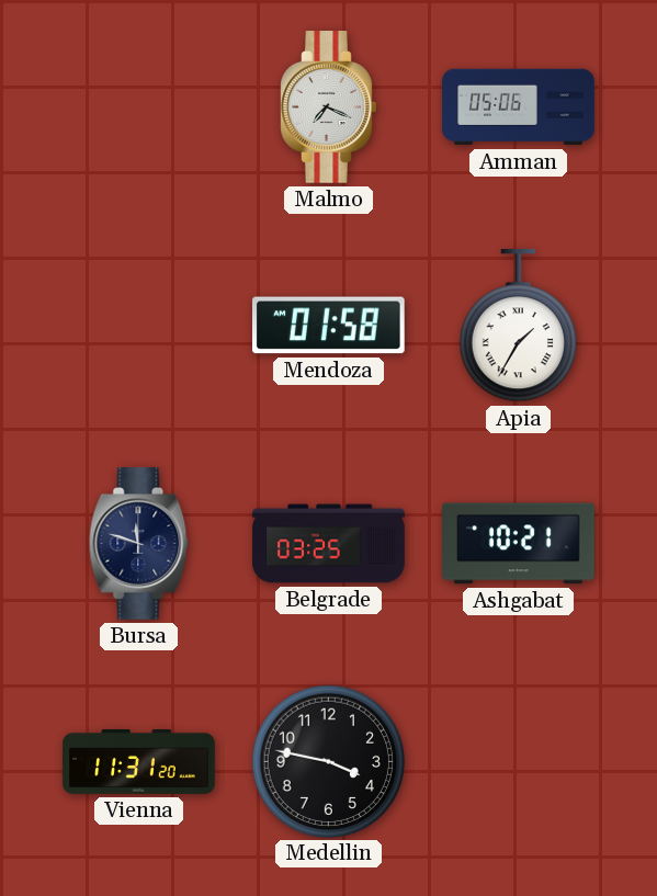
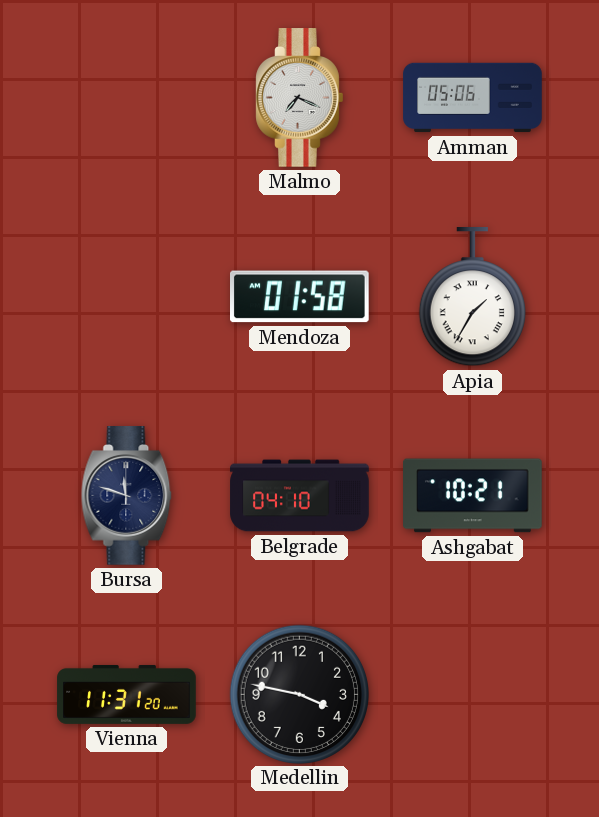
Belgrade: 03:25 -> 04:10
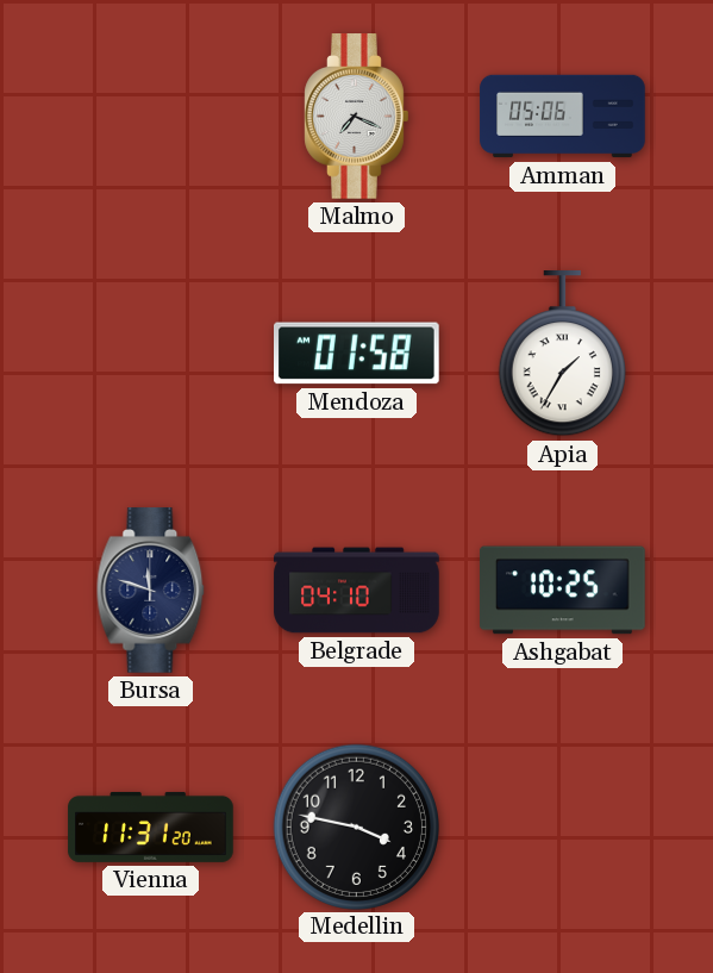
Ashgabat: 10:21 -> 10:25
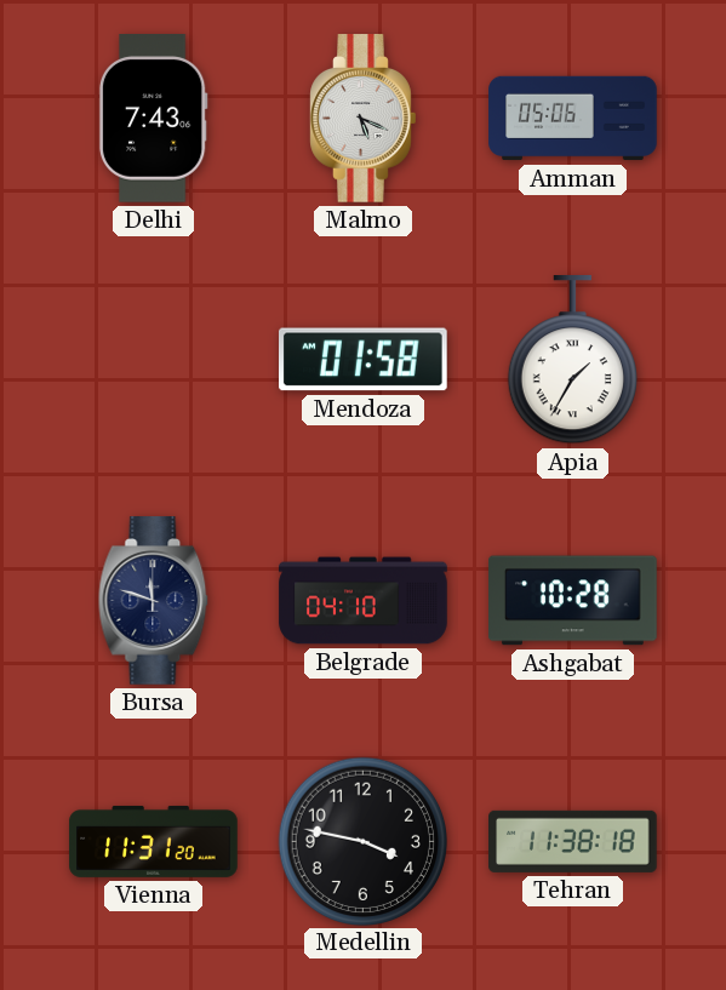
Delhi: none -> 7:43
Malmo: 7:19 -> 5:19
Ashgabat: 10:25 -> 10:28
Tehran: none -> 11:38
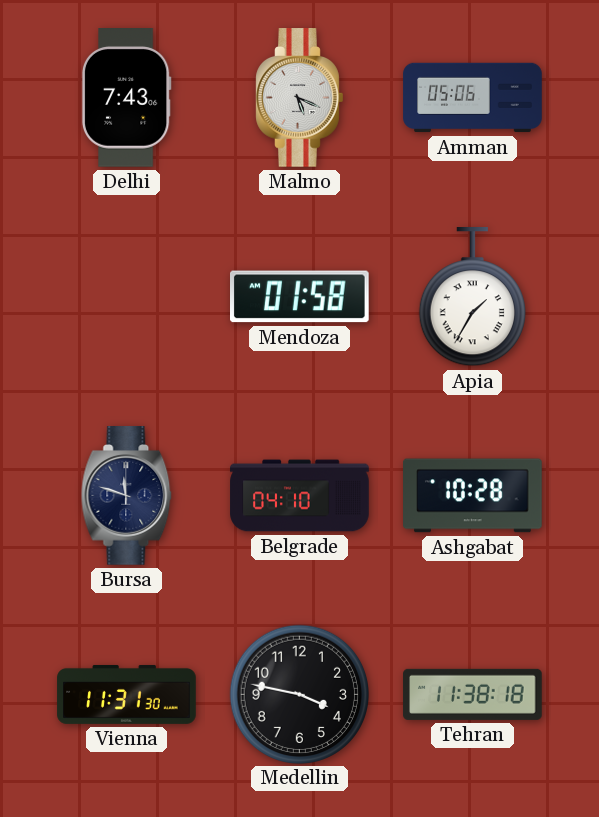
Vienna: 11:31:20 -> 11:31:30
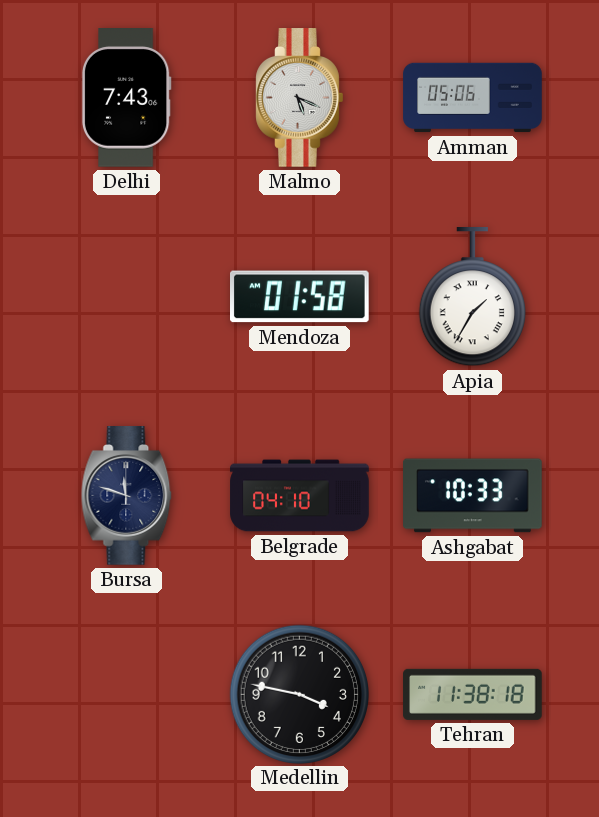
Ashgabat: 10:28 -> 10:33
Vienna: 11:31 -> none
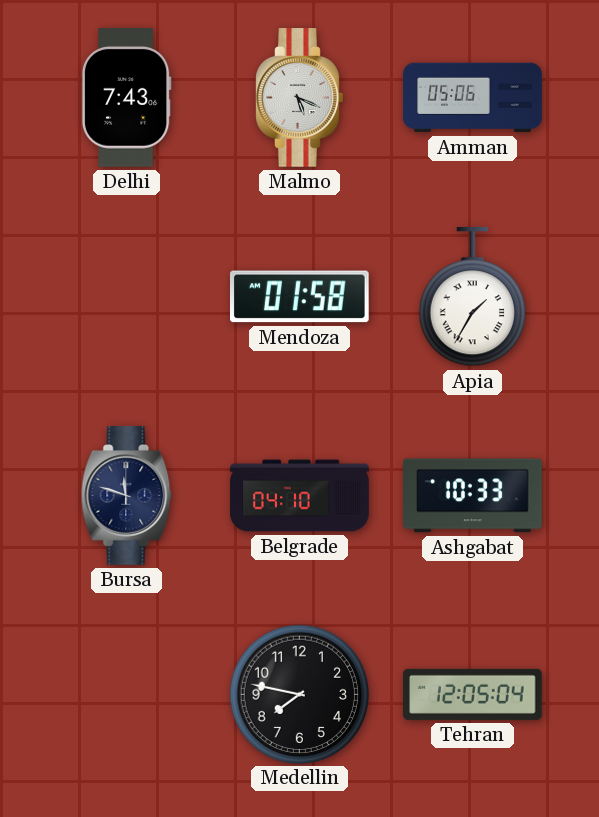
Medellin: 3:47 -> 7:47
Tehran: 11:38 -> 12:05
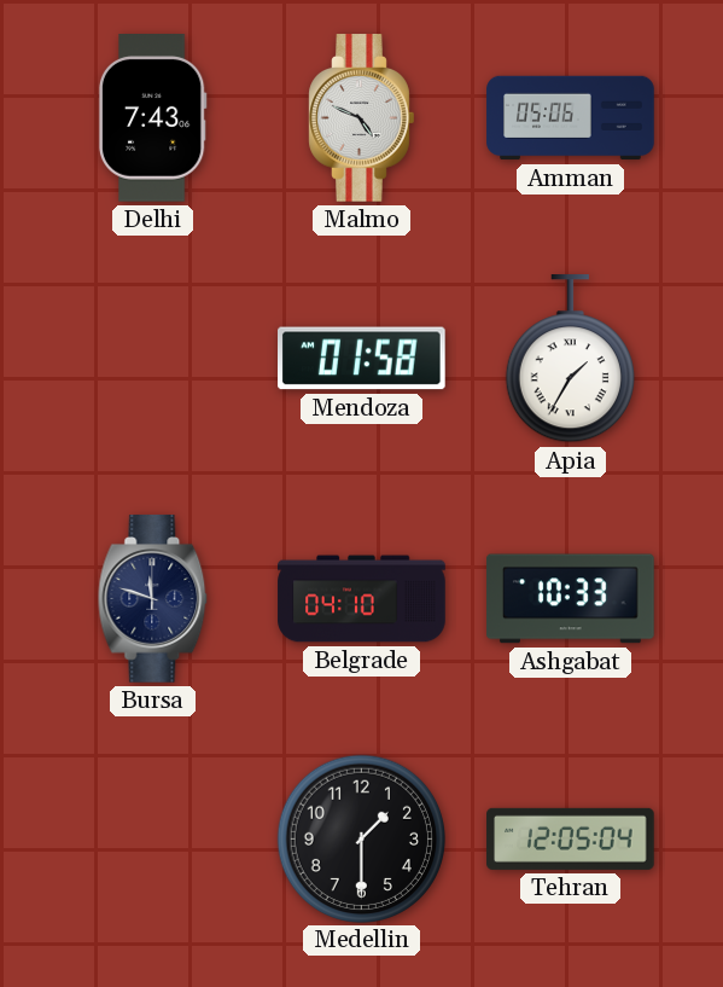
Malmo: 5:19 -> 4:49
Medellin: 7:47 -> 1:30
